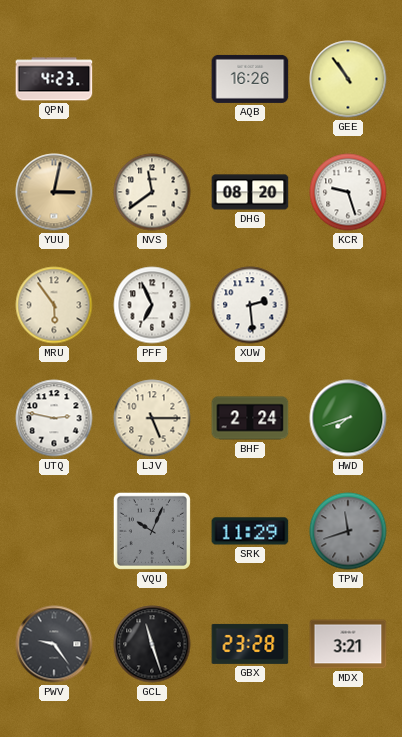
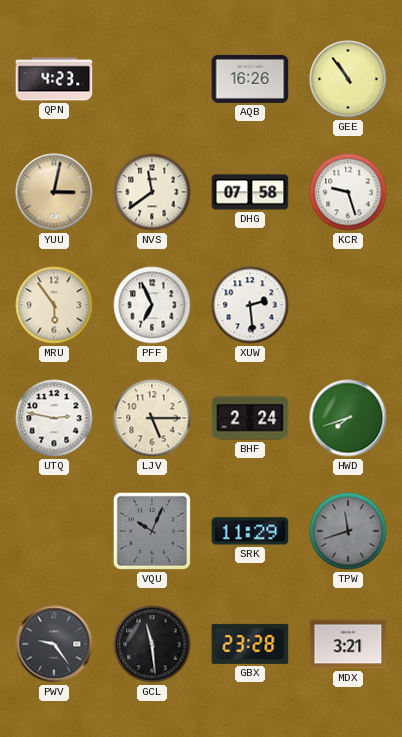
DHG: 08:20 -> 07:58
GCL: 11:27 -> 11:29
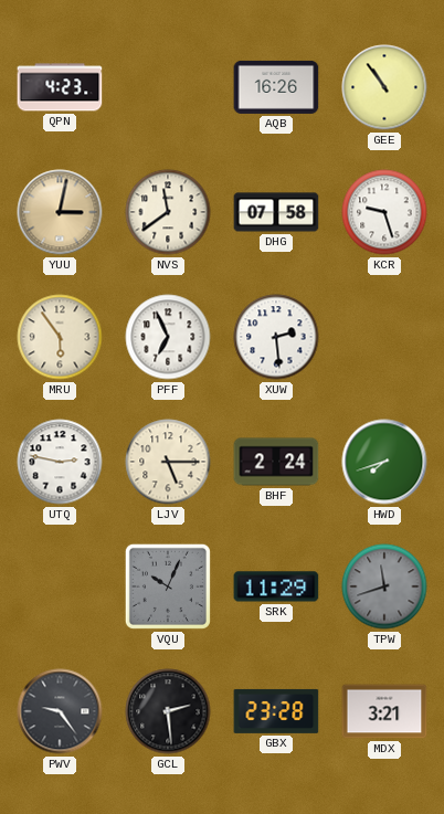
GCL: 11:29 -> 2:29
